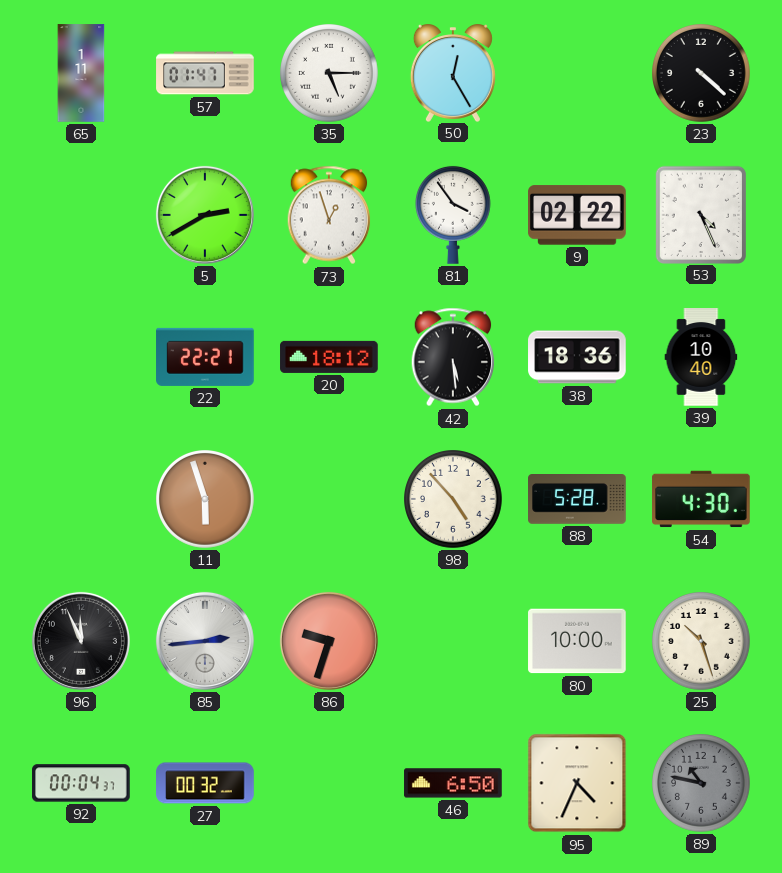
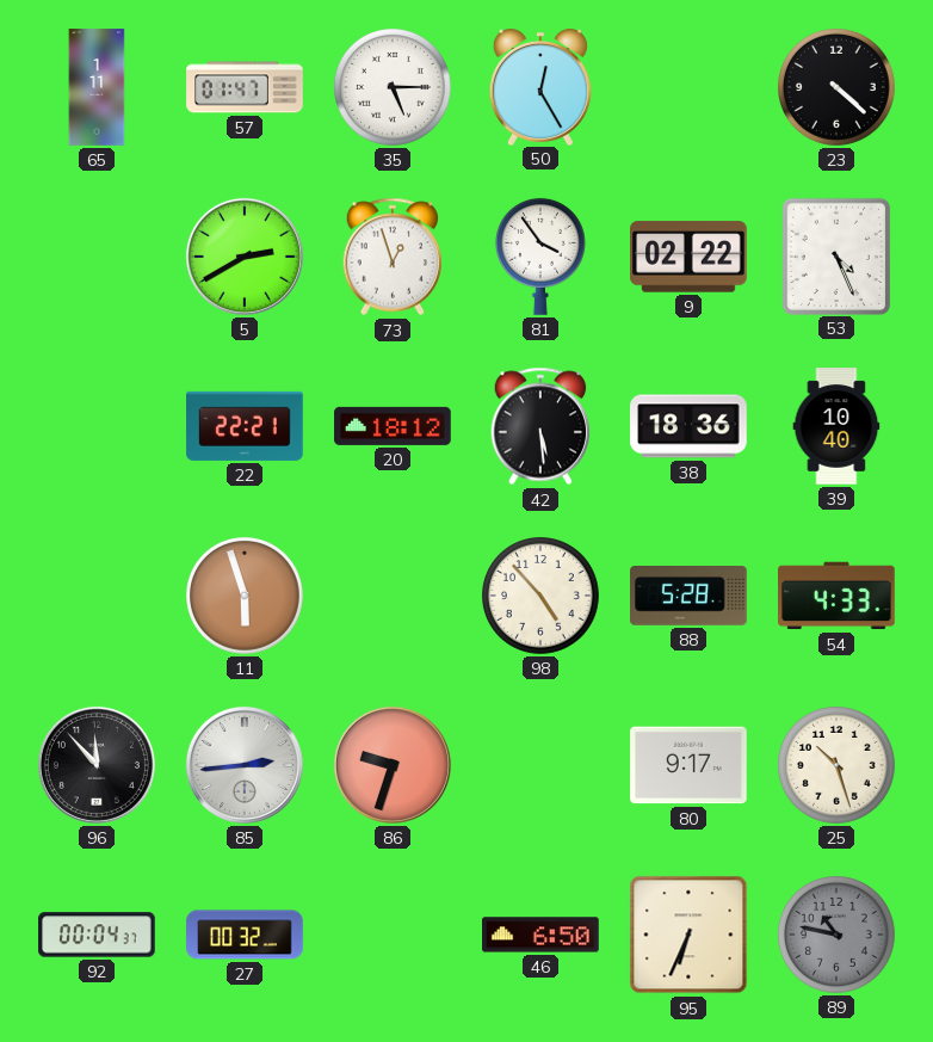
54: 4:30 -> 4:33
96: 11:56 -> 11:53
80: 10:00 -> 9:17
95: 4:34 -> 6:34
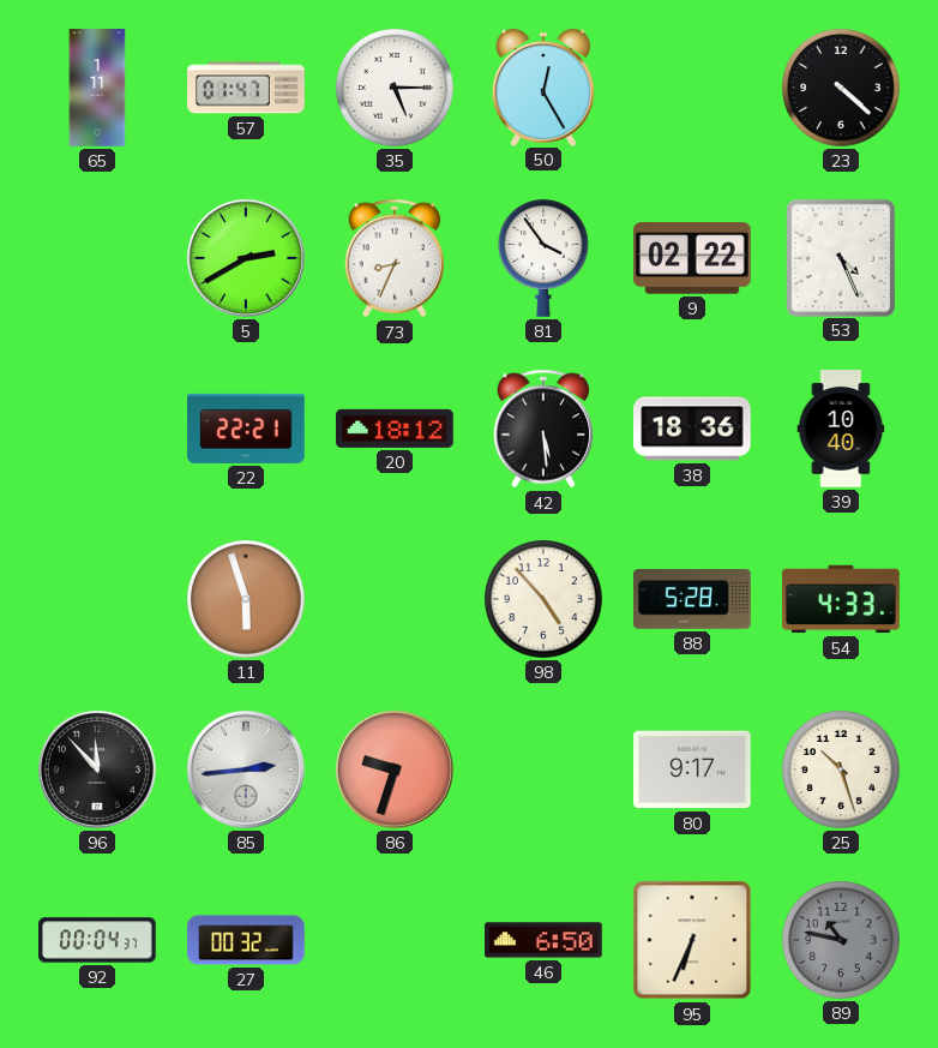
73: 12:57 -> 8:34
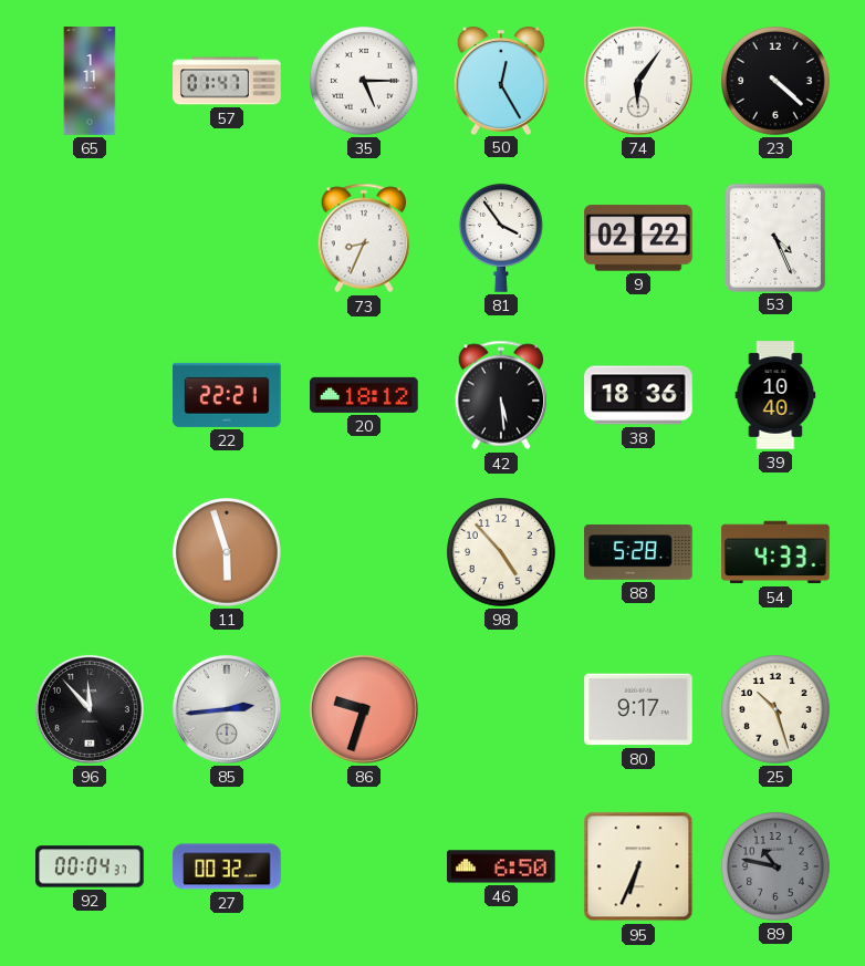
74: none -> 6:06
5: 2:40 -> none
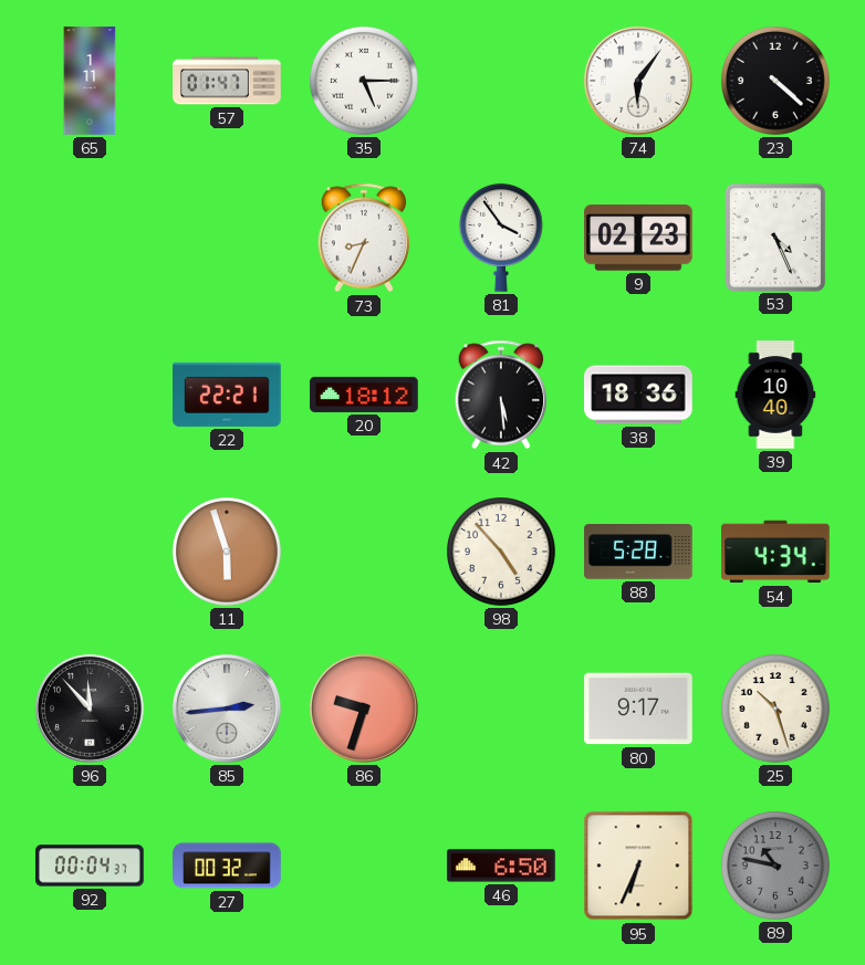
50: 12:25 -> none
9: 02:22 -> 02:23
54: 4:33 -> 4:34
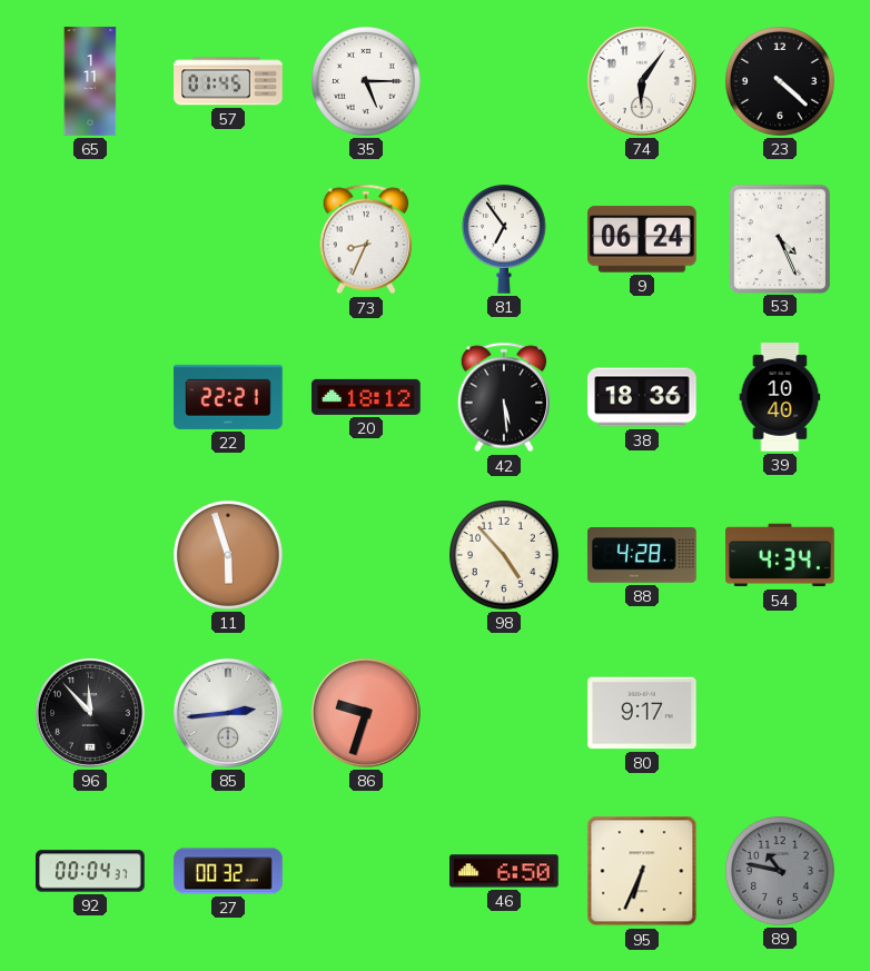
57: 01:47 -> 01:45
81: 3:54 -> 6:54
9: 02:23 -> 06:24
88: 5:28 -> 4:28
25: 10:27 -> none
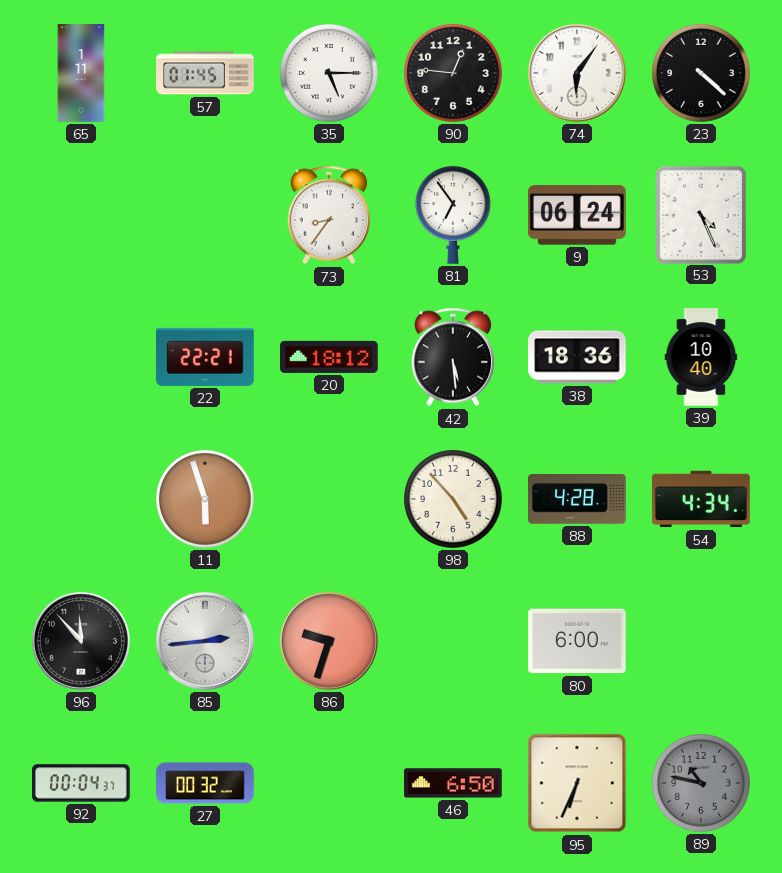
90: none -> 12:46
73: 8:34 -> 8:36
80: 9:17 -> 6:00
